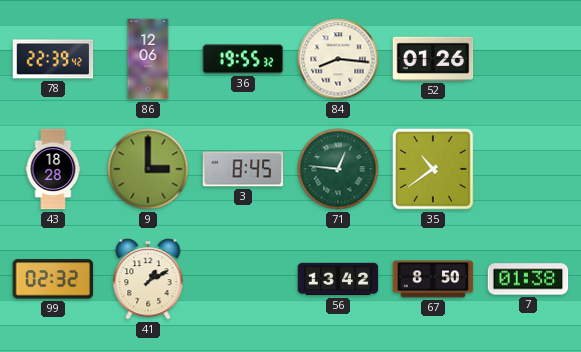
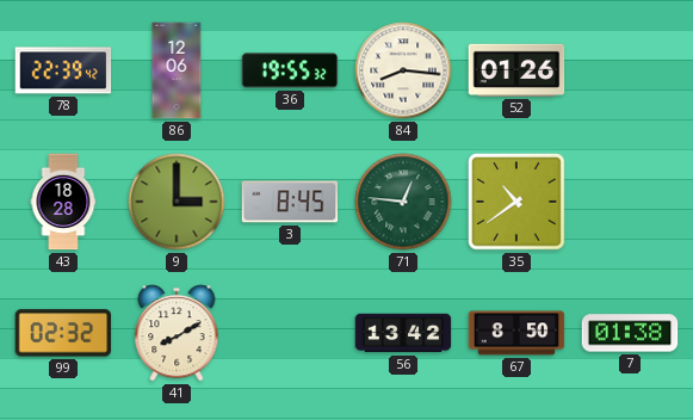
41: 1:10 -> 8:10
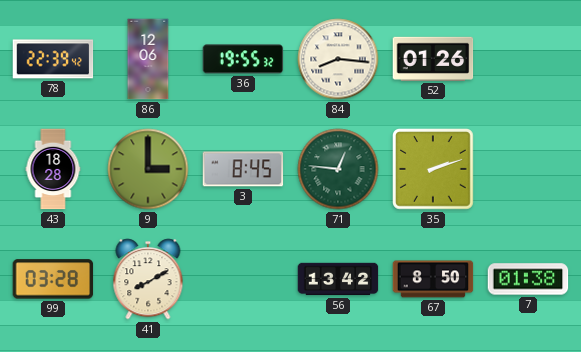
35: 10:39 -> 2:12
99: 02:32 -> 03:28
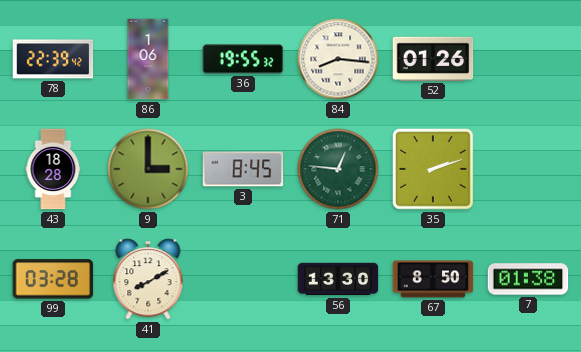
86: 12:06 -> 1:06
56: 13:42 -> 13:30
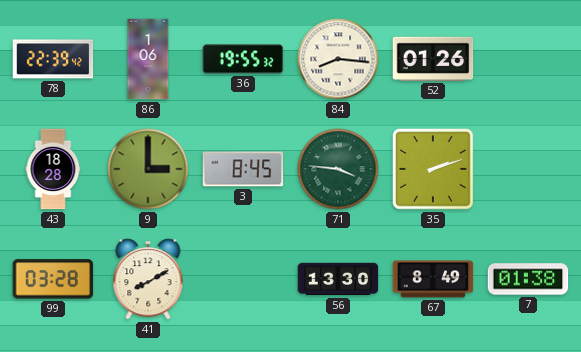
71: 12:46 -> 3:46
67: 8:50 -> 8:49
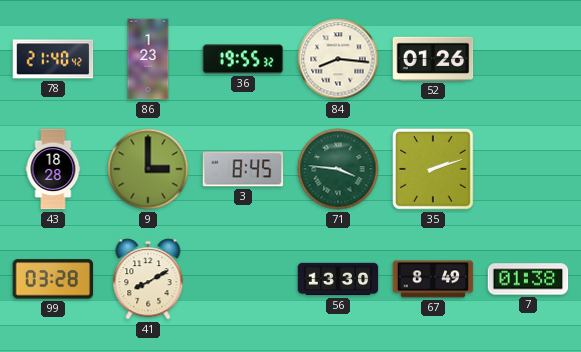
78: 22:39 -> 21:40
86: 1:06 -> 1:23
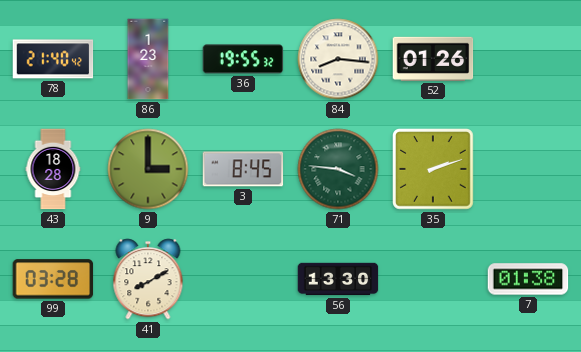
67: 8:49 -> none
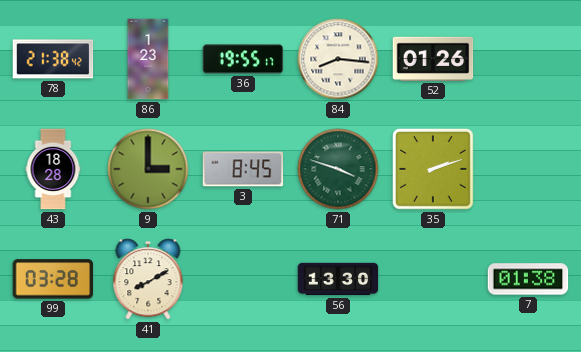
78: 21:40 -> 21:38
36: 19:55:32 -> 19:55:17
71: 3:46 -> 3:48
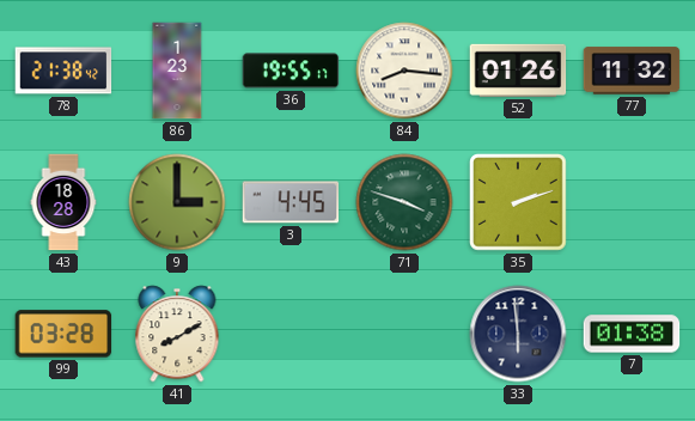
77: none -> 11:32
3: 8:45 -> 4:45
56: 13:30 -> none
33: none -> 5:59
